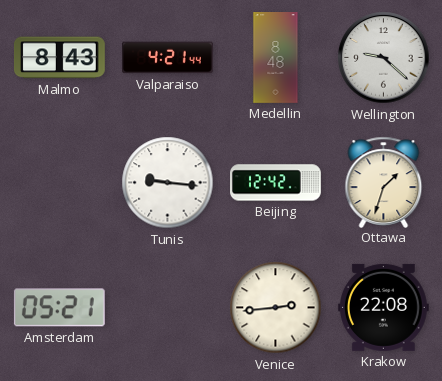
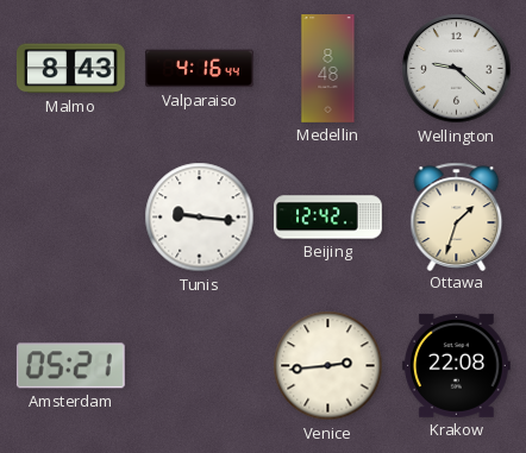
Valparaiso: 4:21 -> 4:16
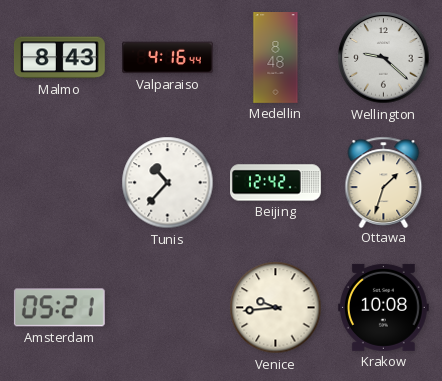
Tunis: 9:16 -> 10:37
Venice: 2:44 -> 9:44
Krakow: 22:08 -> 10:08
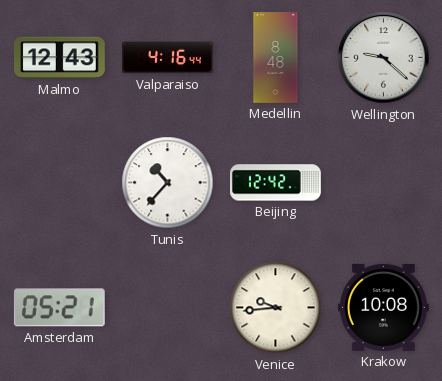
Malmo: 8:43 -> 12:43
Ottawa: 1:33 -> none
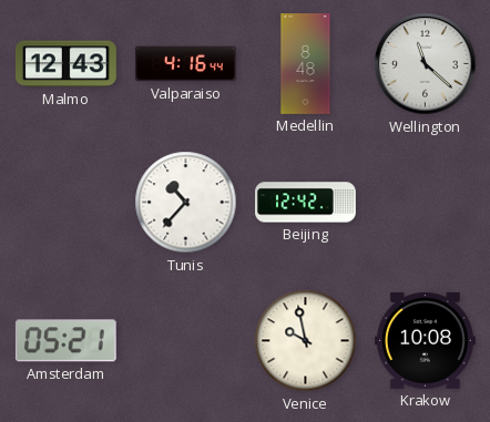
Wellington: 9:22 -> 11:22
Venice: 9:44 -> 9:58
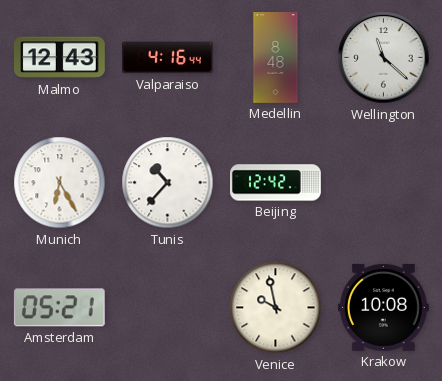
Munich: none -> 6:25
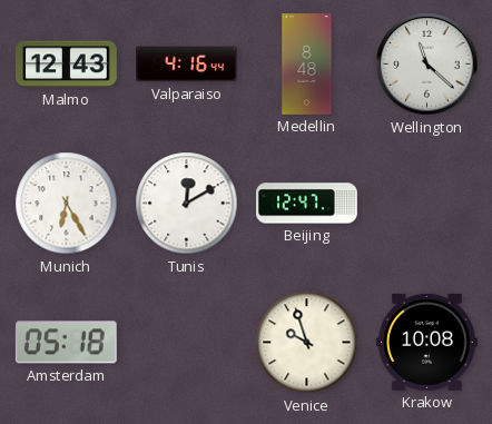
Tunis: 10:37 -> 12:10
Beijing: 12:42 -> 12:47
Amsterdam: 05:21 -> 05:18
Venice: 9:58 -> 9:57
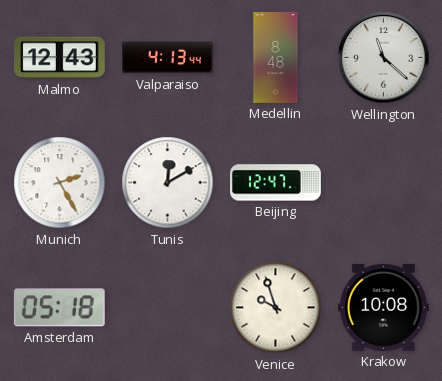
Valparaiso: 4:16 -> 4:13
Munich: 6:25 -> 2:25
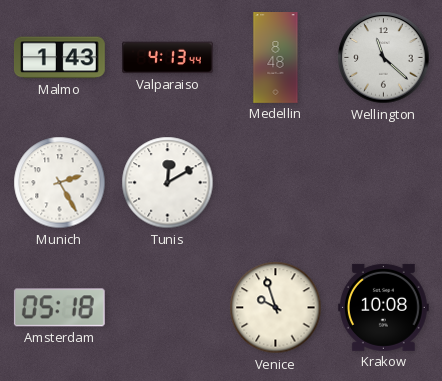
Malmo: 12:43 -> 1:43
Beijing: 12:47 -> none
